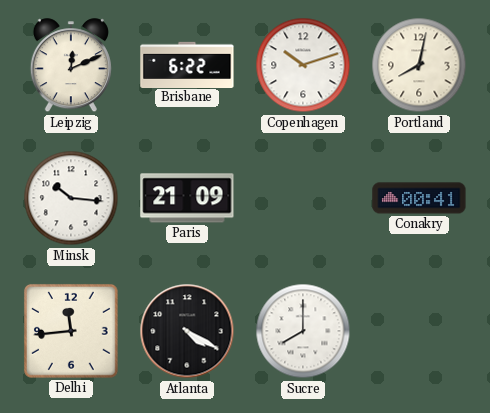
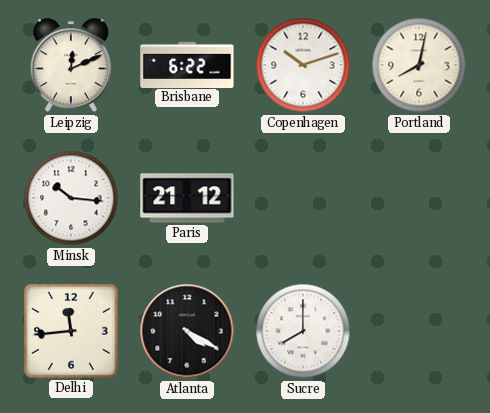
Paris: 21:09 -> 21:12
Conakry: 00:41 -> none
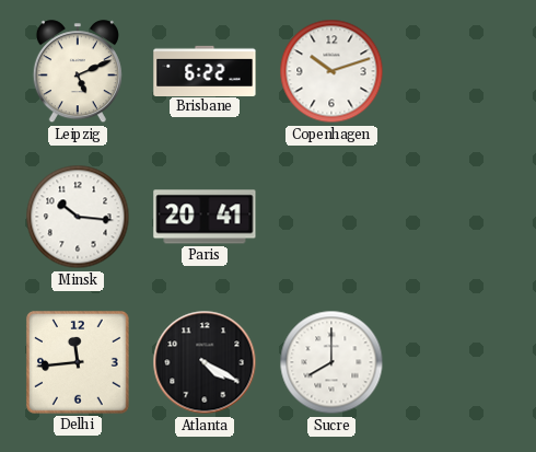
Leipzig: 12:11 -> 5:11
Portland: 8:02 -> none
Paris: 21:12 -> 20:41
